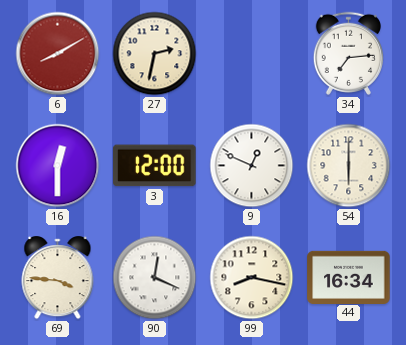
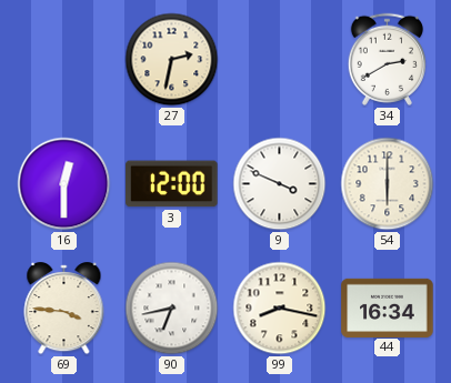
6: 8:10 -> none
34: 7:14 -> 2:40
9: 12:49 -> 3:49
90: 12:19 -> 6:43
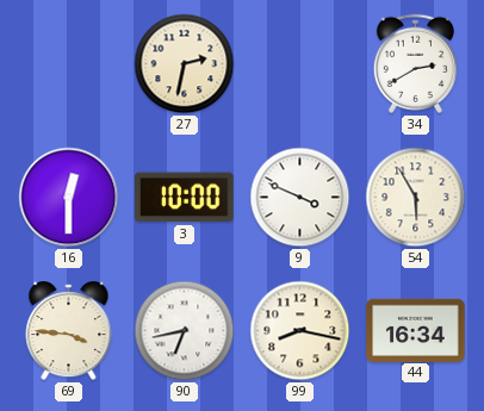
3: 12:00 -> 10:00
54: 6:00 -> 5:55
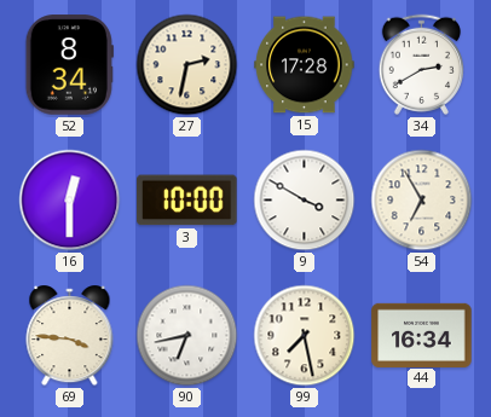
52: none -> 8:34
15: none -> 17:28
9: 3:49 -> 3:50
54: 5:55 -> 6:55
99: 8:17 -> 7:28
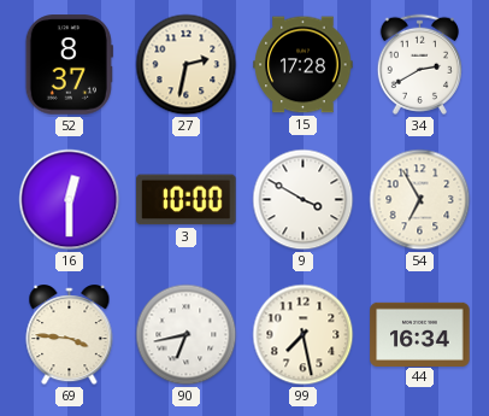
52: 8:34 -> 8:37
